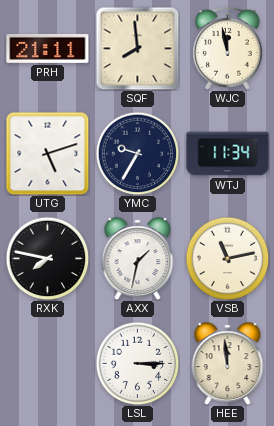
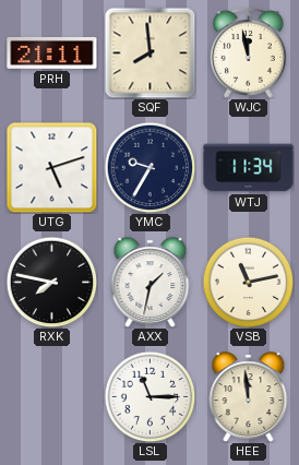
LSL: 3:15 -> 11:15
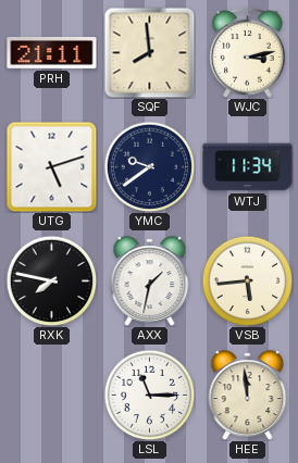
WJC: 11:58 -> 3:13
YMC: 9:35 -> 9:39
VSB: 11:13 -> 5:44
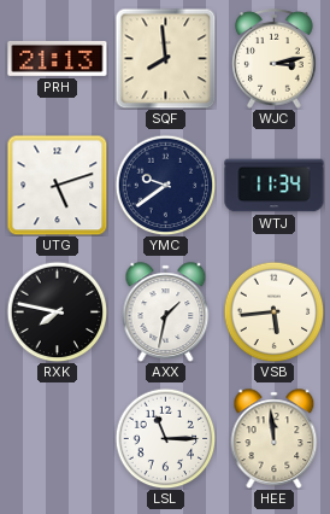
PRH: 21:11 -> 21:13
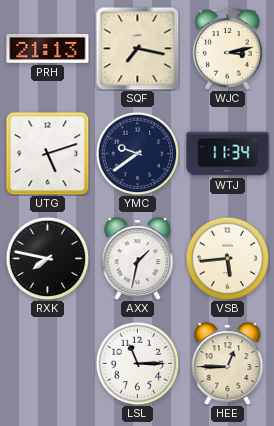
SQF: 7:59 -> 7:17
HEE: 11:59 -> 12:45
